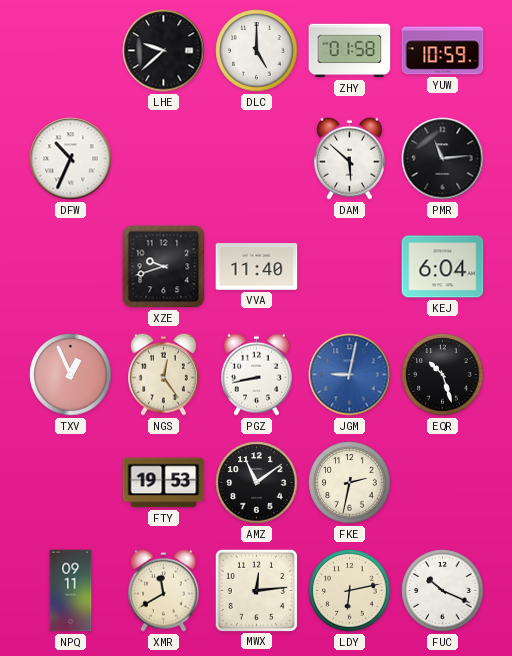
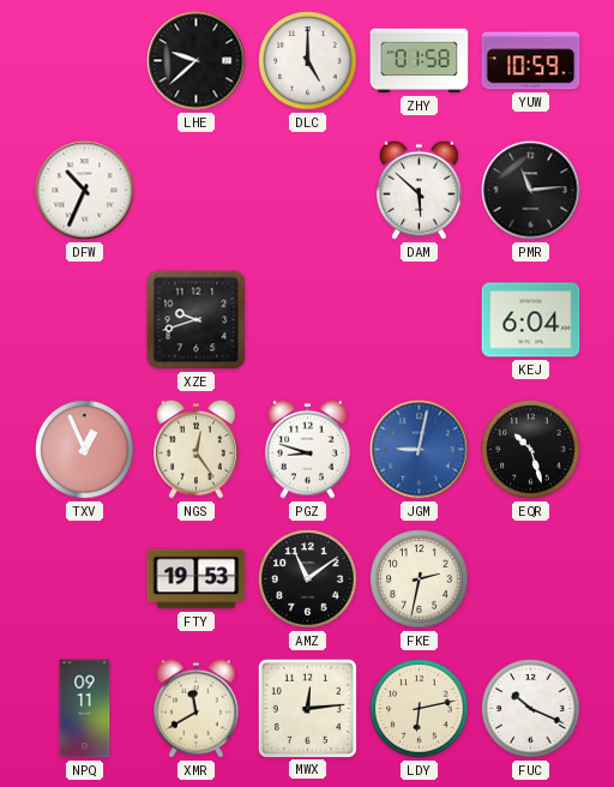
VVA: 11:40 -> none
PGZ: 8:43 -> 8:48
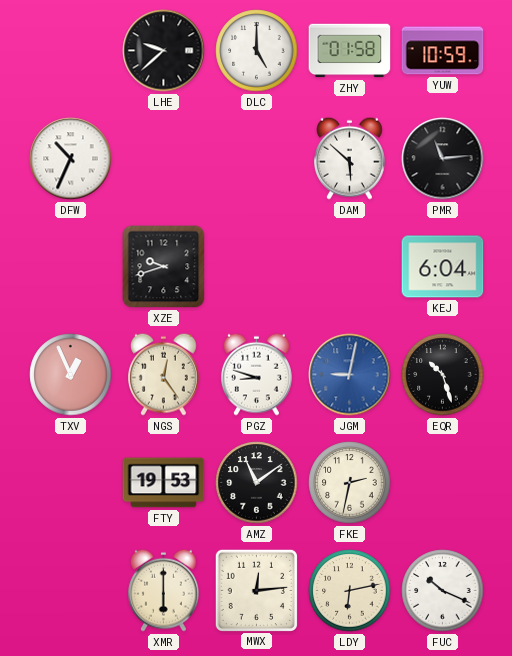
NPQ: 09:11 -> none
XMR: 11:40 -> 6:00
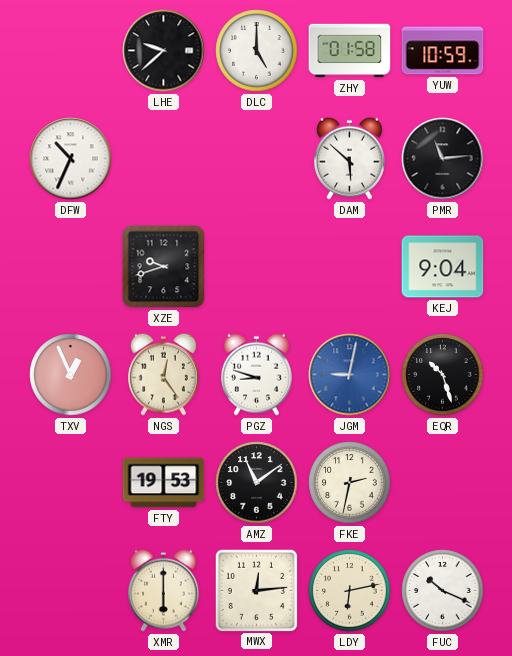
KEJ: 6:04 -> 9:04
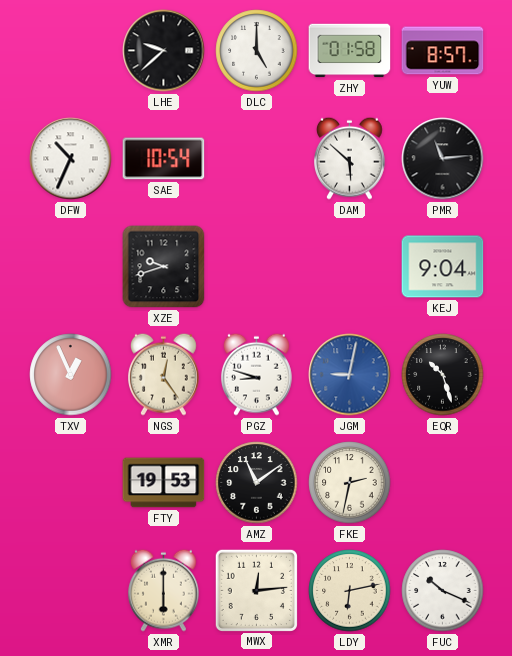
YUW: 10:59 -> 8:57
SAE: none -> 10:54
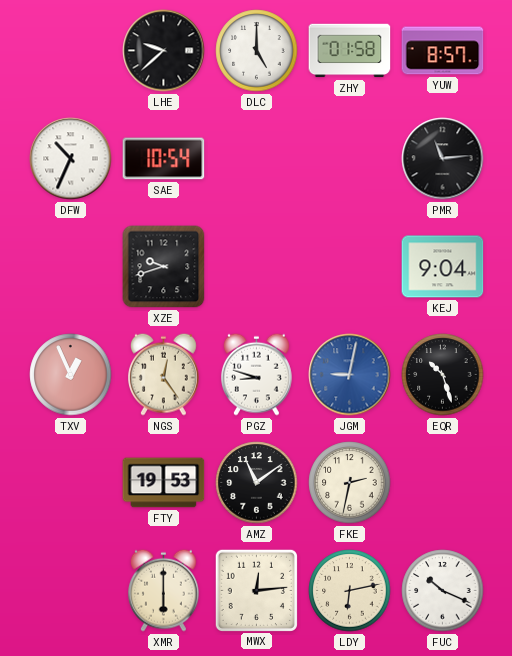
DAM: 5:52 -> none
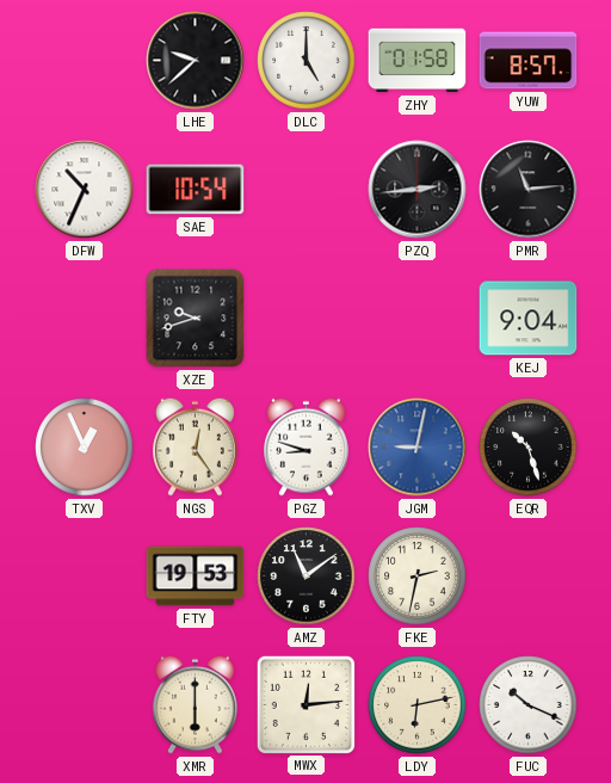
PZQ: none -> 2:44
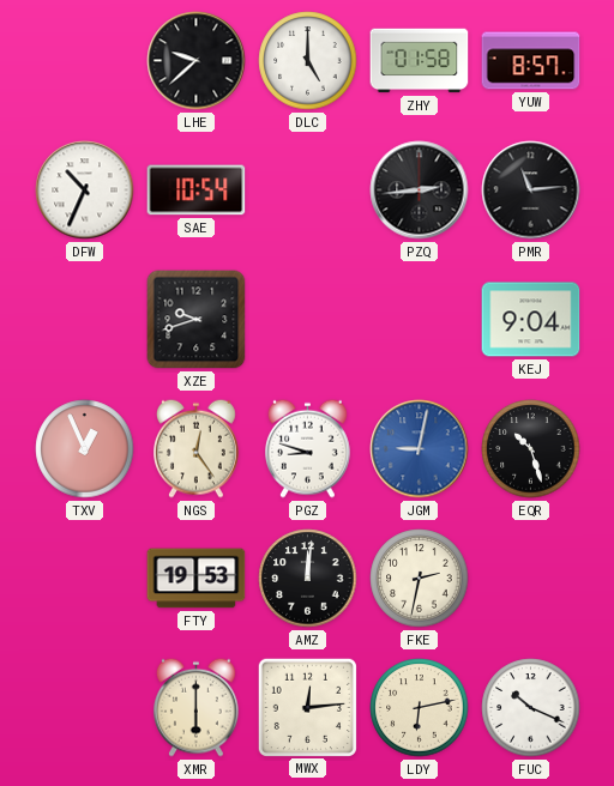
AMZ: 11:09 -> 12:01
